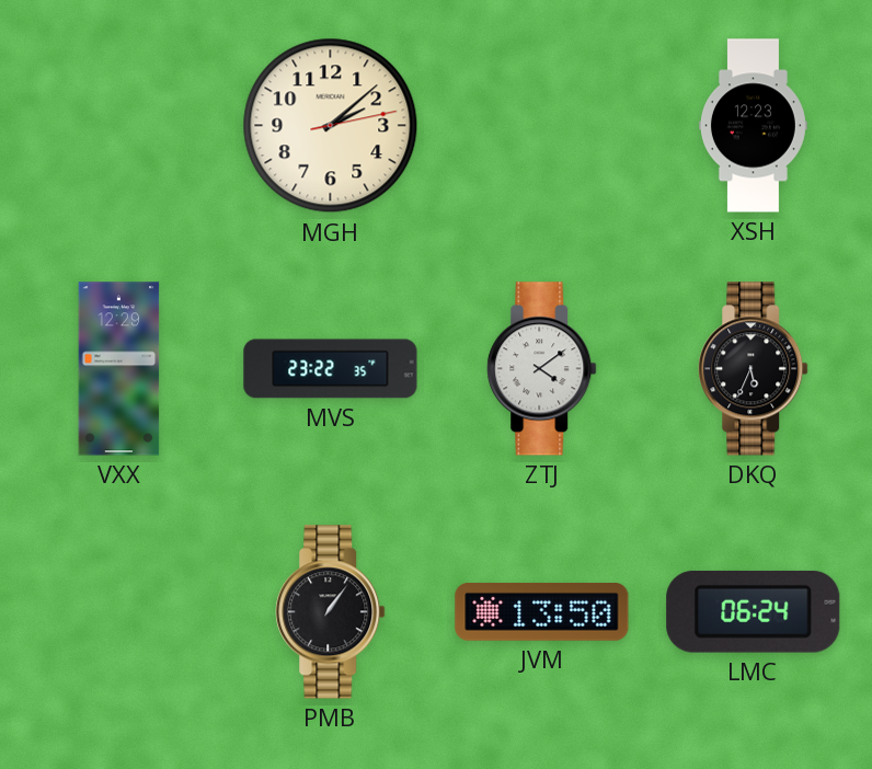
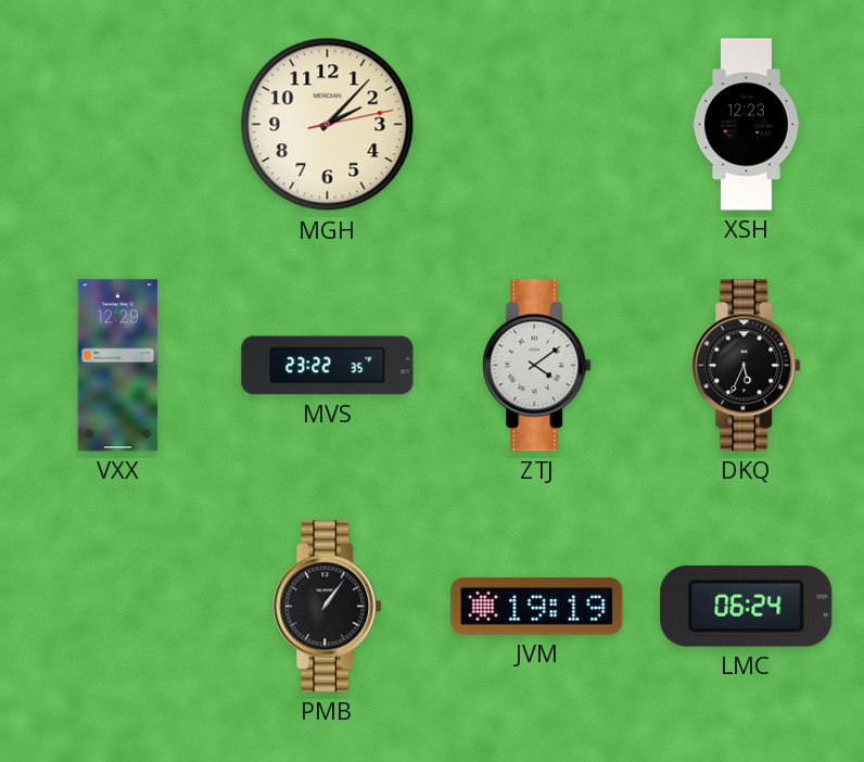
MGH: 2:08 -> 2:07
JVM: 13:50 -> 19:19
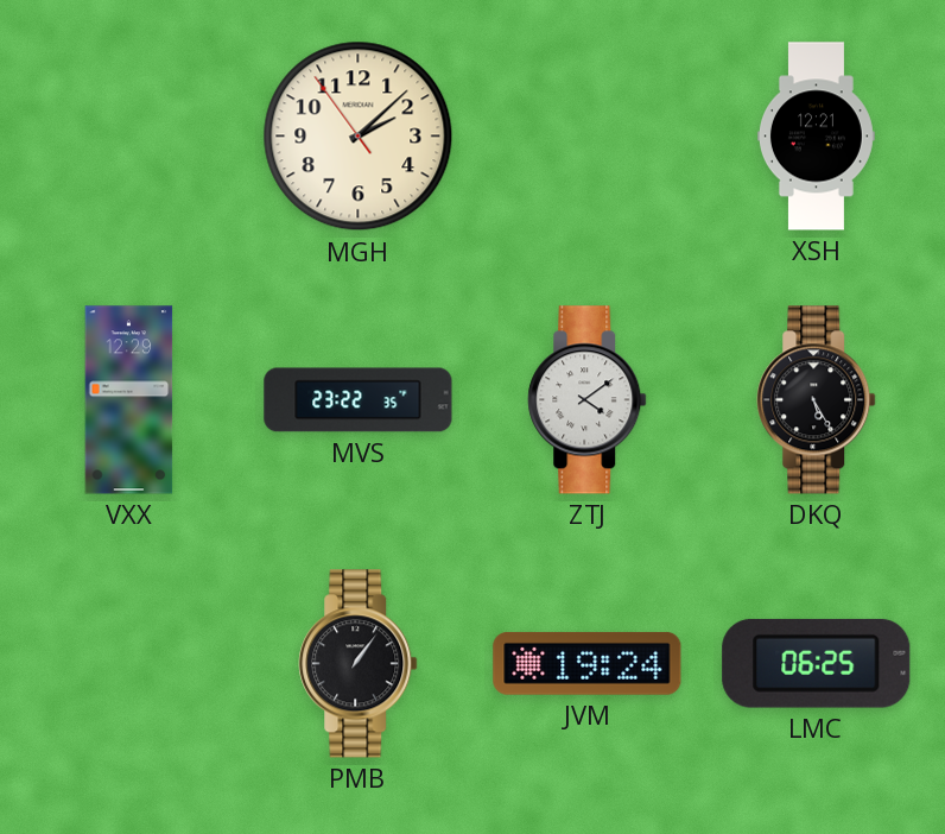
MGH: 2:07:13 -> 2:07:54
XSH: 12:23 -> 12:21
DKQ: 5:34 -> 5:25
JVM: 19:19 -> 19:24
LMC: 06:24 -> 06:25
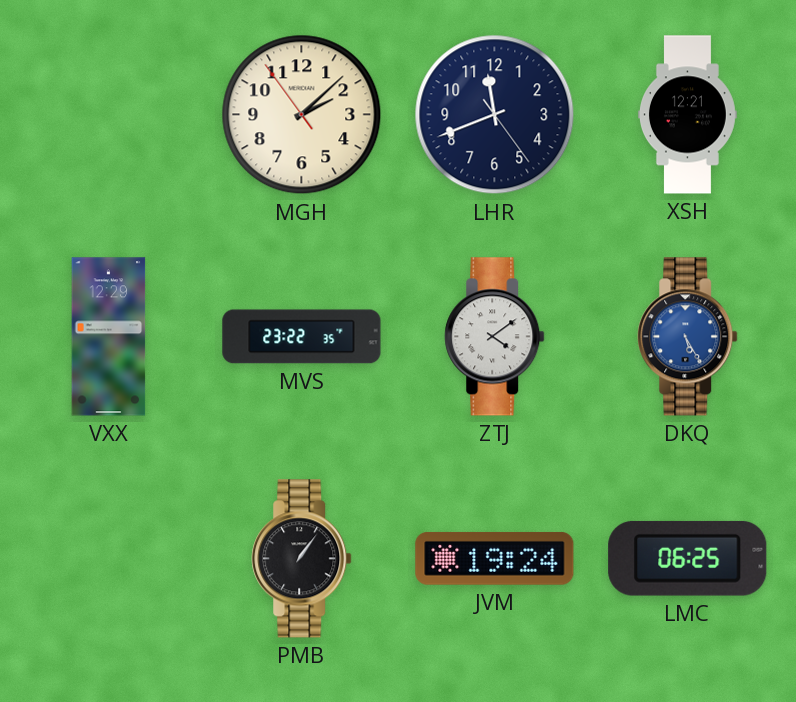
LHR: none -> 11:41
DKQ dial: black -> blue
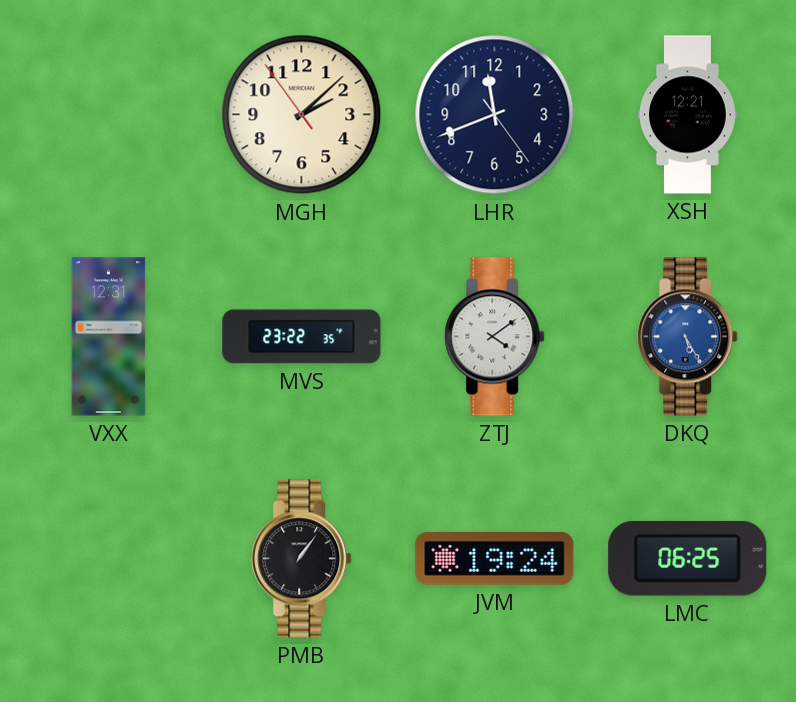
VXX: 12:29 -> 12:31
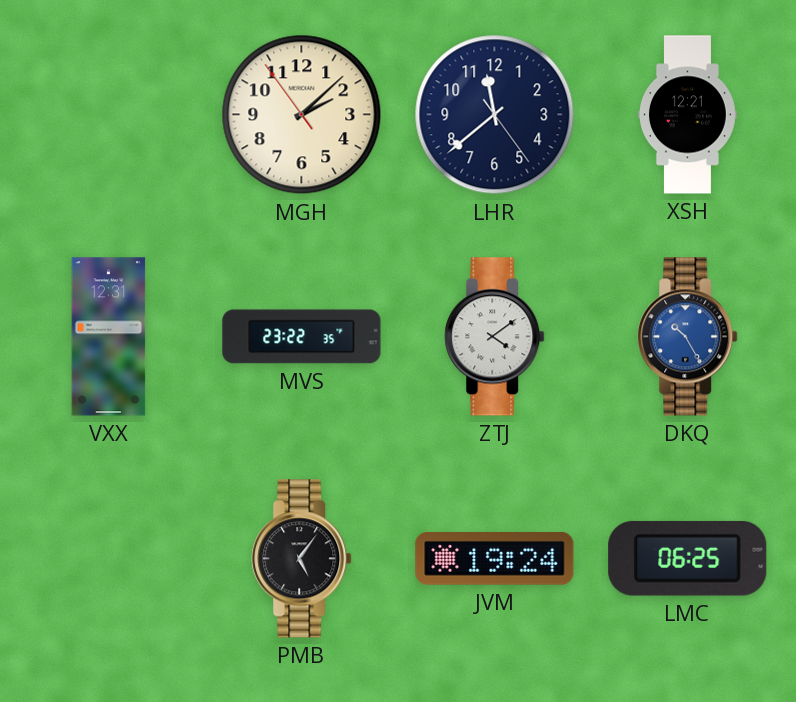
LHR: 11:41 -> 11:38
DKQ: 5:25 -> 10:25
PMB: 1:06 -> 5:06
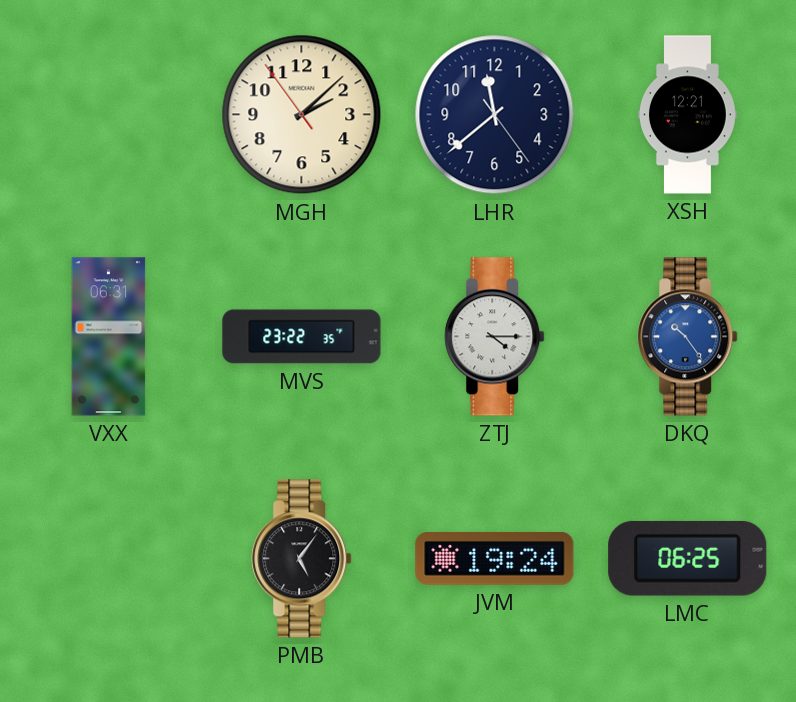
VXX: 12:31 -> 06:31
ZTJ: 4:09 -> 4:15
DKQ: 10:25 -> 10:24
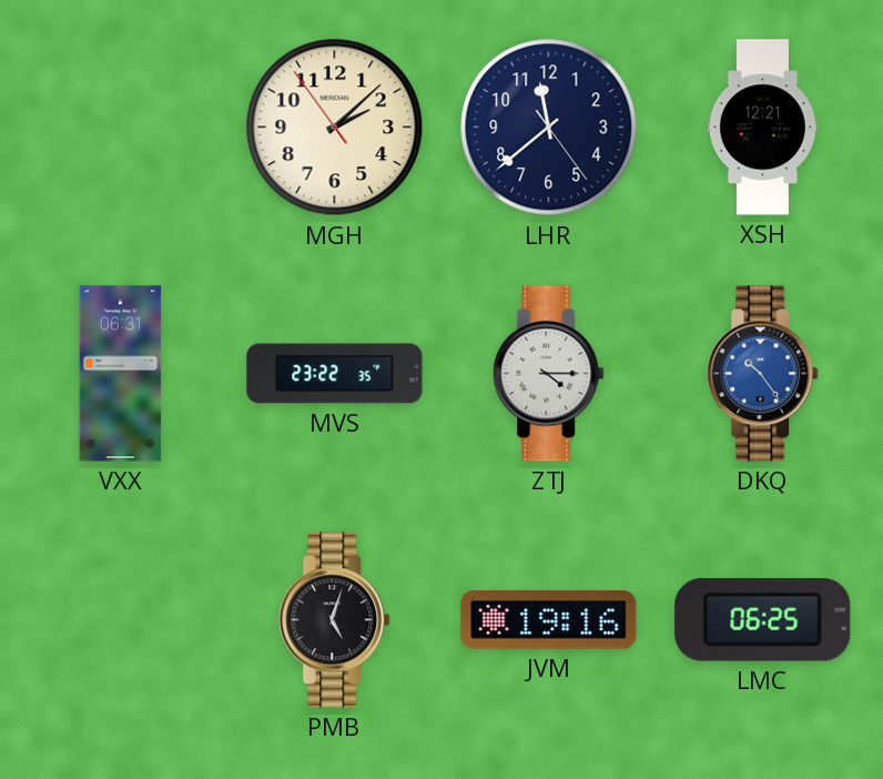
PMB: 5:06 -> 5:03
JVM: 19:24 -> 19:16
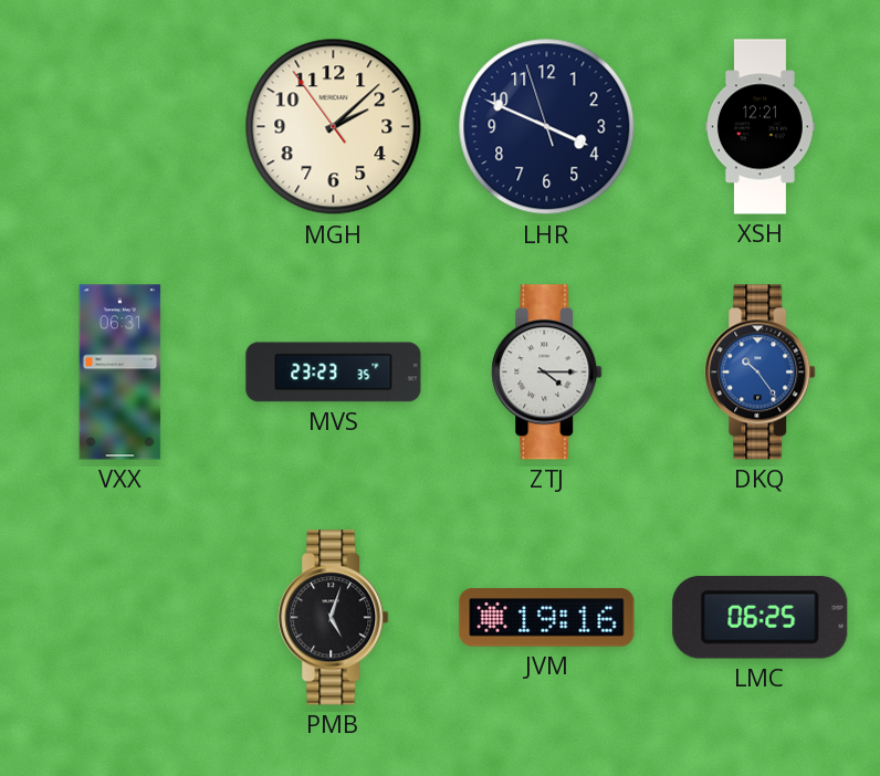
LHR: 11:38 -> 3:48
MVS: 23:22 -> 23:23
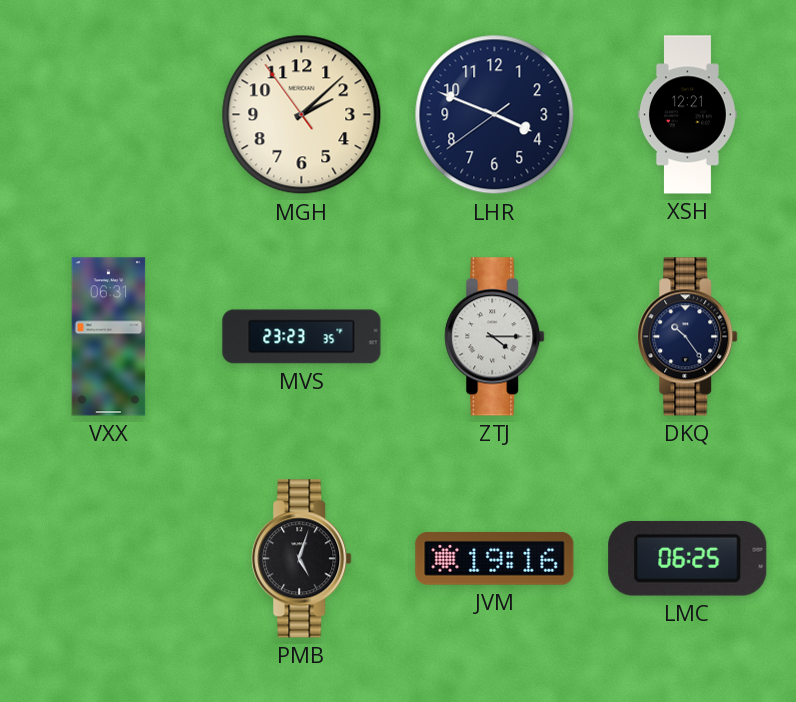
LHR: 3:48:57 -> 3:48:39
DKQ dial: blue -> navy
